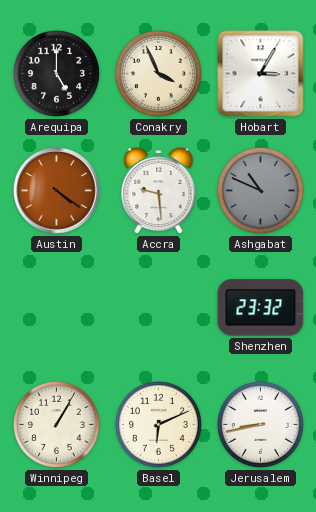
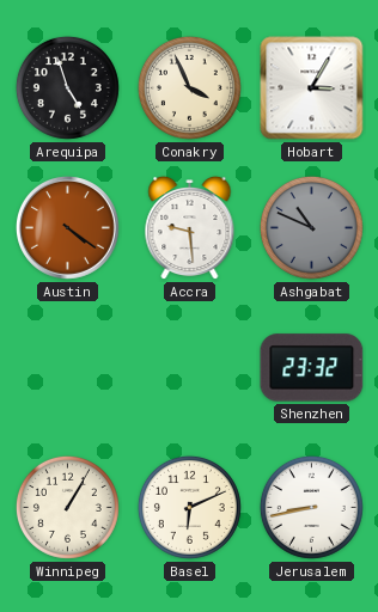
Arequipa: 5:00 -> 4:57
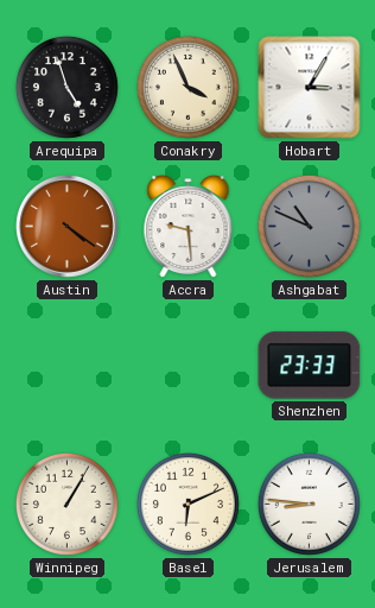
Shenzhen: 23:32 -> 23:33
Jerusalem: 8:43 -> 8:46
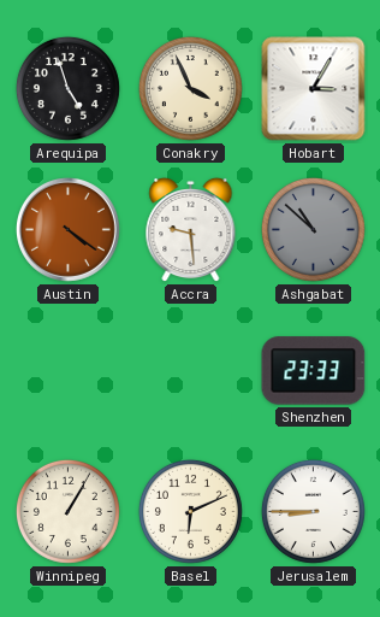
Ashgabat: 10:49 -> 10:52
Jerusalem: 8:46 -> 8:45
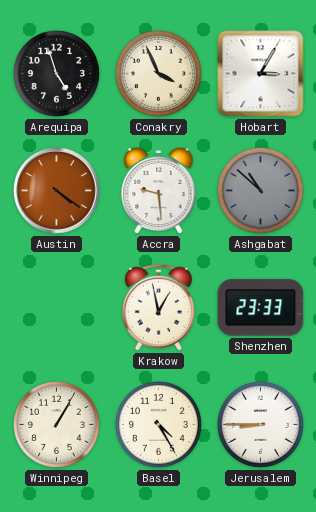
Krakow: none -> 12:58
Basel: 6:11 -> 4:25
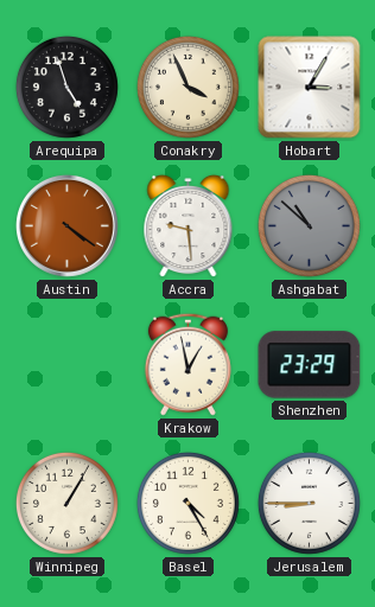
Shenzhen: 23:33 -> 23:29
